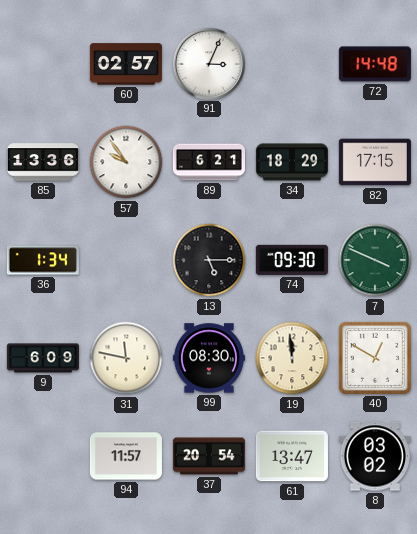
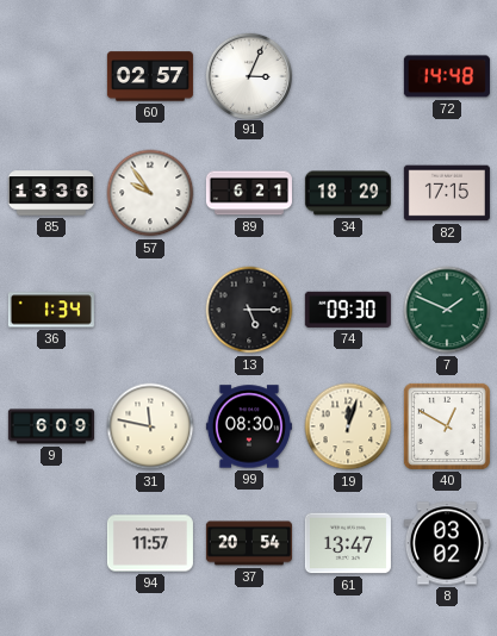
7: 3:49 -> 1:49
19: 11:59 -> 12:03
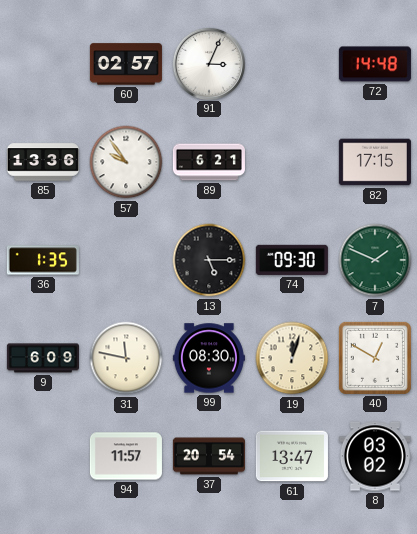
34: 18:29 -> none
36: 1:34 -> 1:35
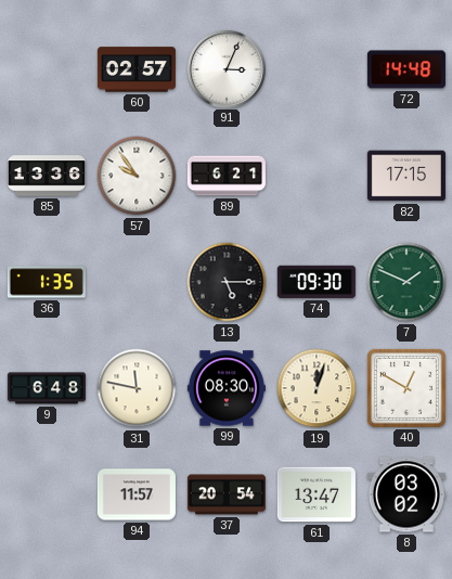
9: 6:09 -> 6:48
